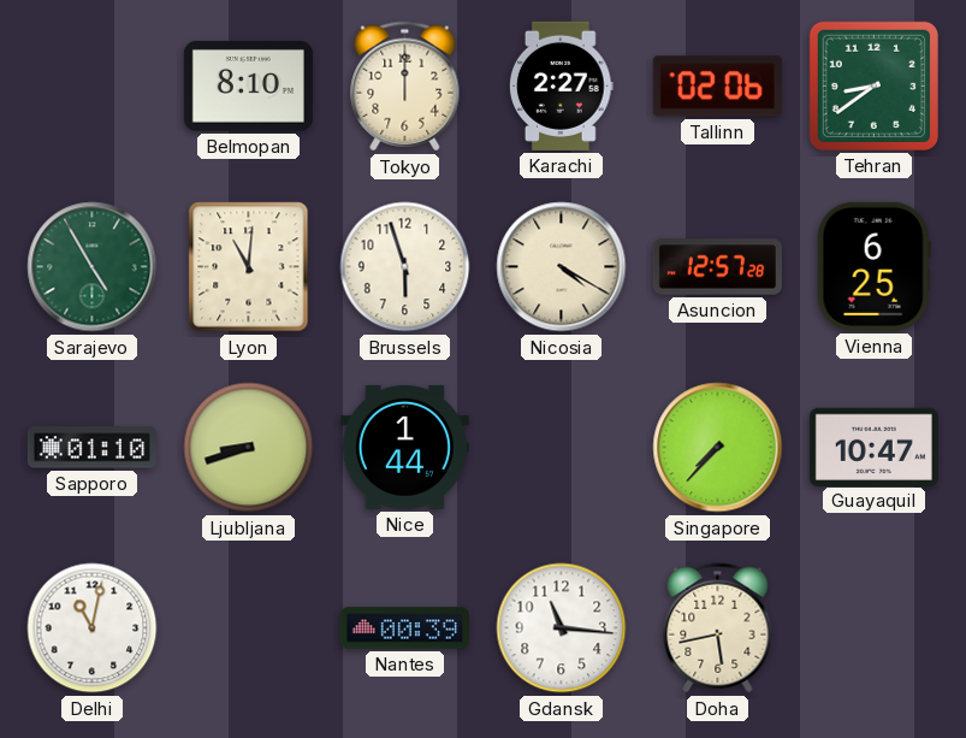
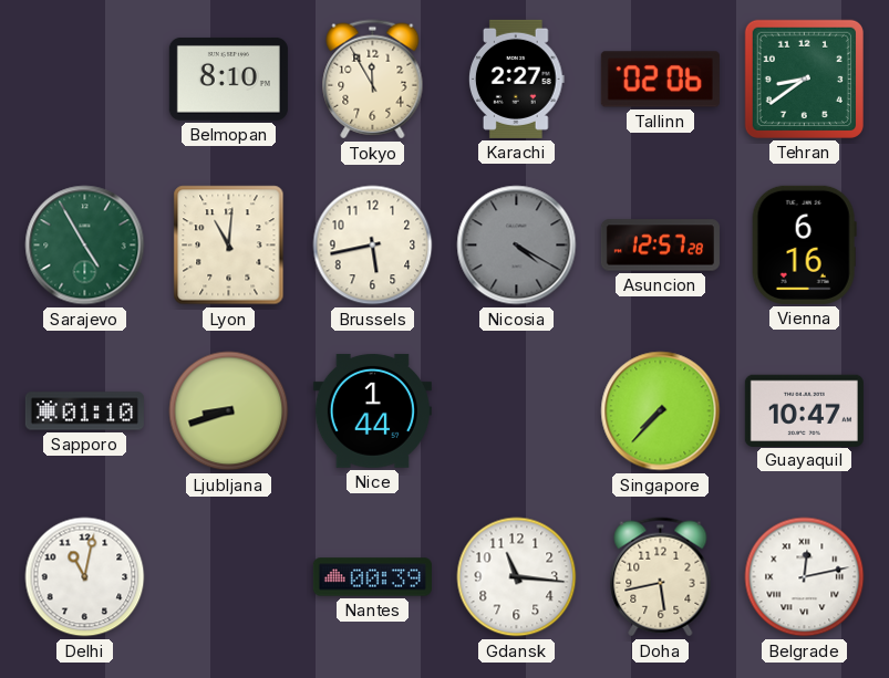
Tokyo: 12:00 -> 11:55
Brussels: 5:57 -> 5:43
Nicosia dial: cream -> grey
Vienna: 6:25 -> 6:16
Belgrade: none -> 12:13
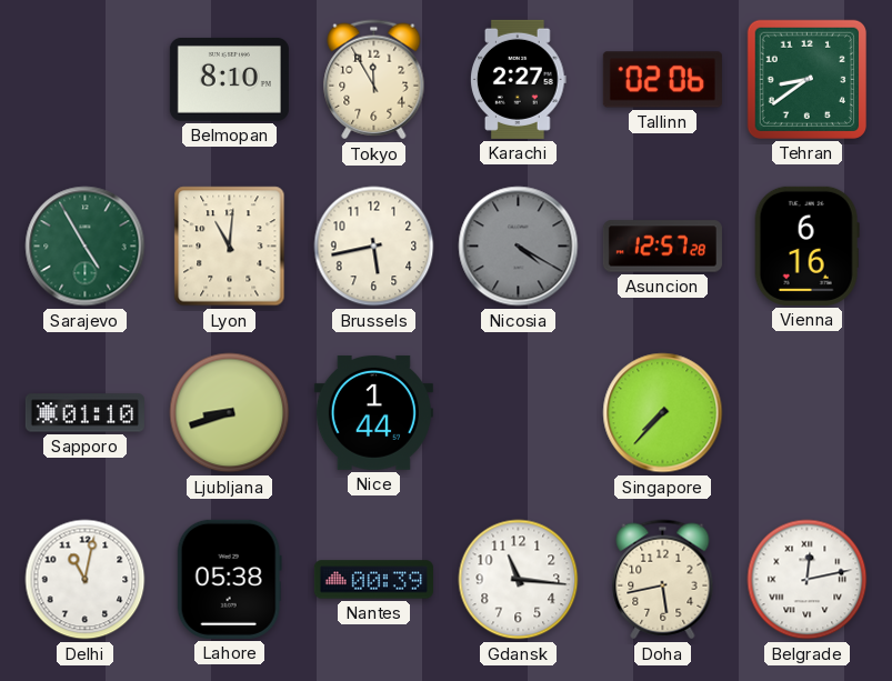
Guayaquil: 10:47 -> none
Lahore: none -> 05:38
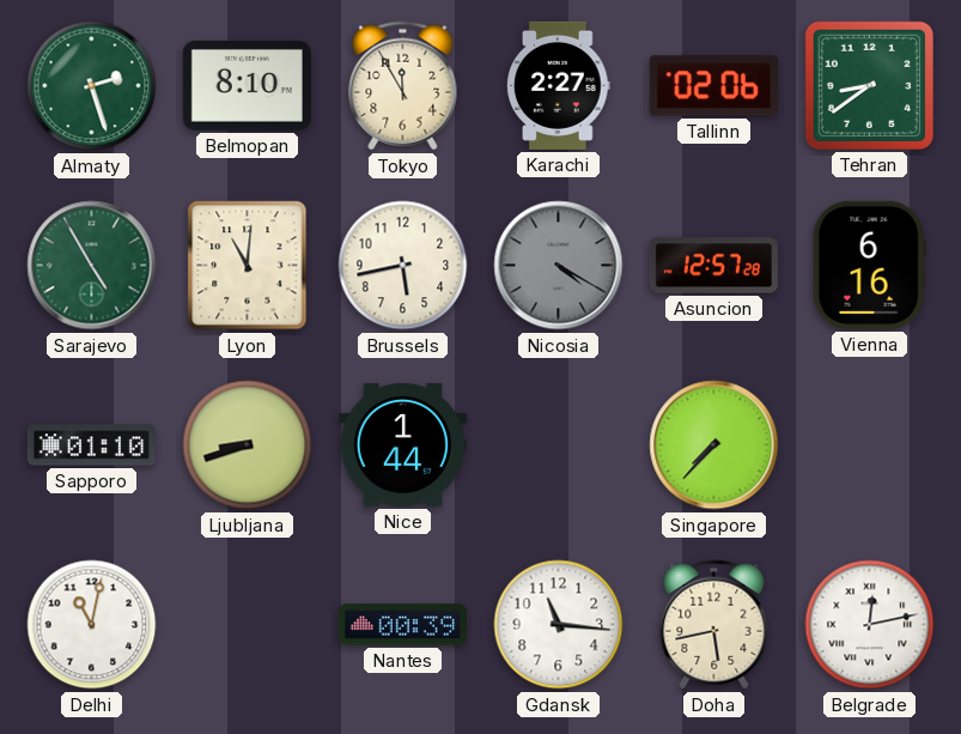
Almaty: none -> 2:27
Lahore: 05:38 -> none
